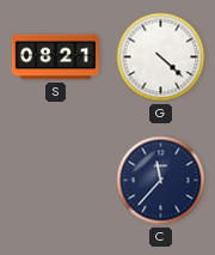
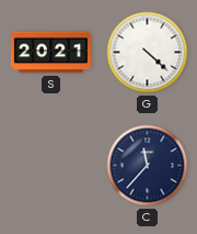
S: 08:21 -> 20:21
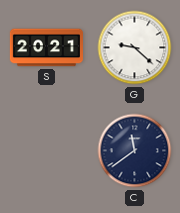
G: 4:22 -> 9:22
C: 11:37 -> 11:39
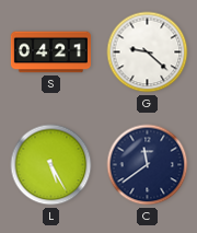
S: 20:21 -> 04:21
L: none -> 5:25
